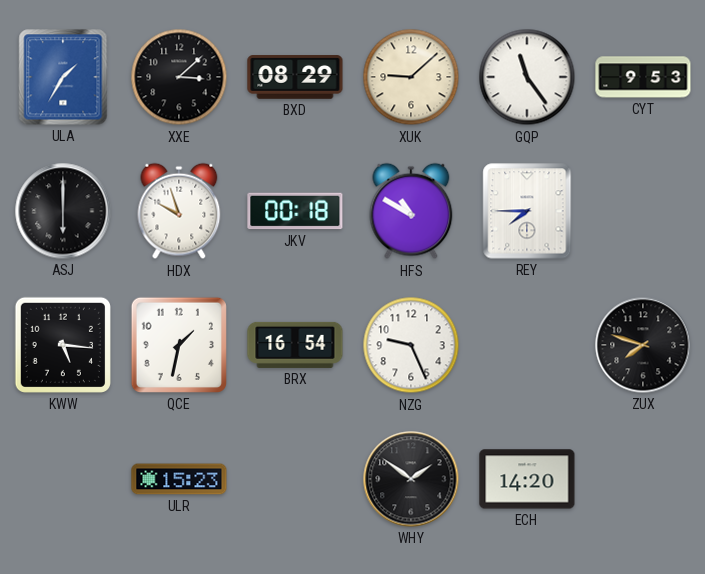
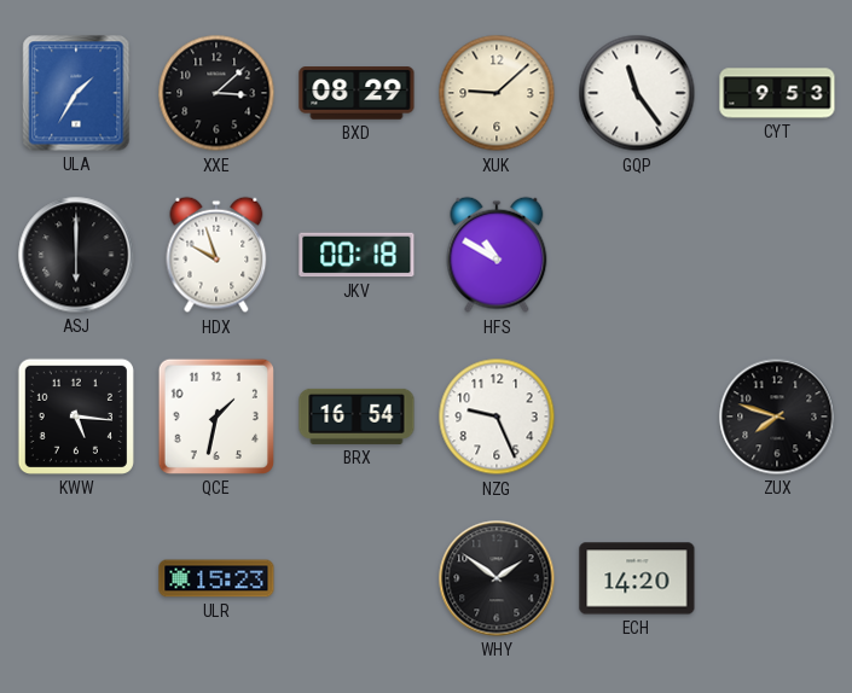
REY: 7:45 -> none
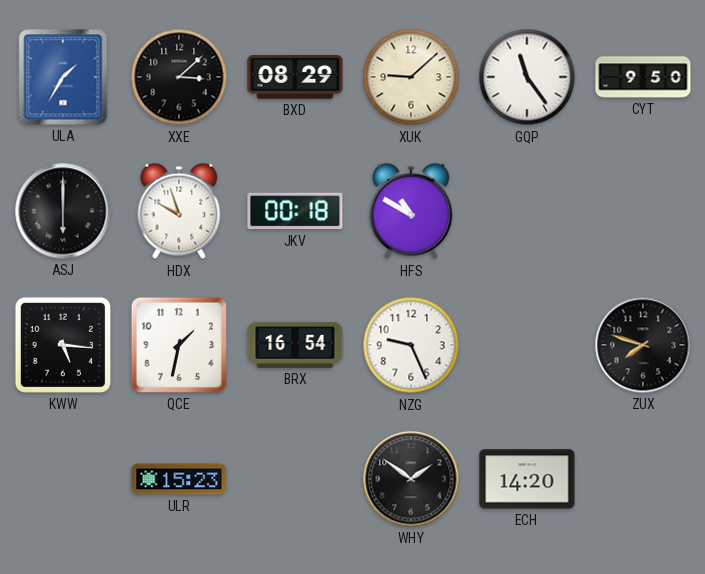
CYT: 9:53 -> 9:50
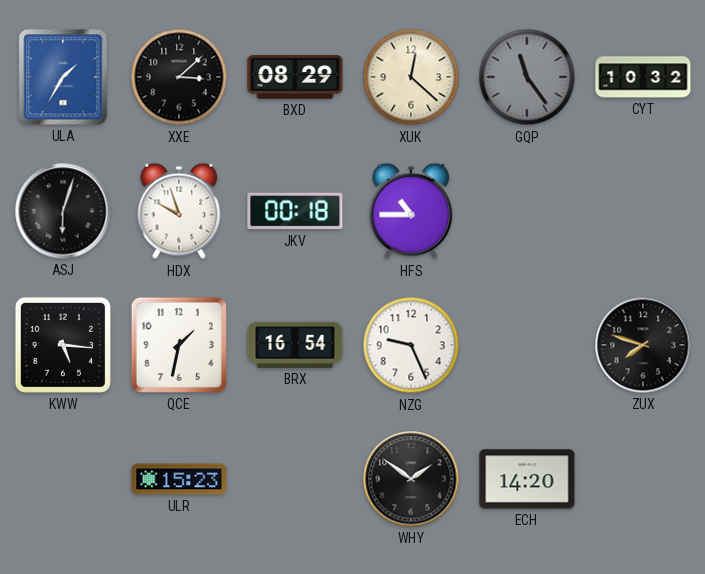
XUK: 9:08 -> 12:22
GQP dial: white -> grey
CYT: 9:50 -> 10:32
ASJ: 6:00 -> 6:03
HFS: 10:50 -> 10:45
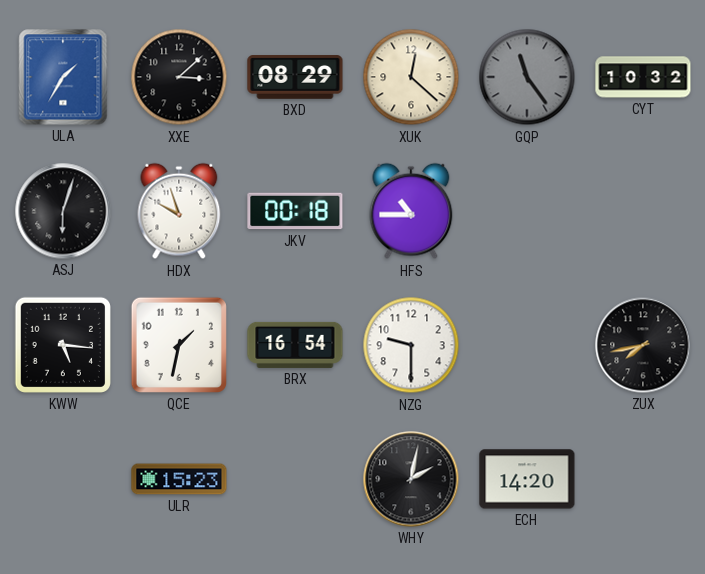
NZG: 9:26 -> 9:30
ZUX: 7:48 -> 7:43
WHY: 1:51 -> 2:02
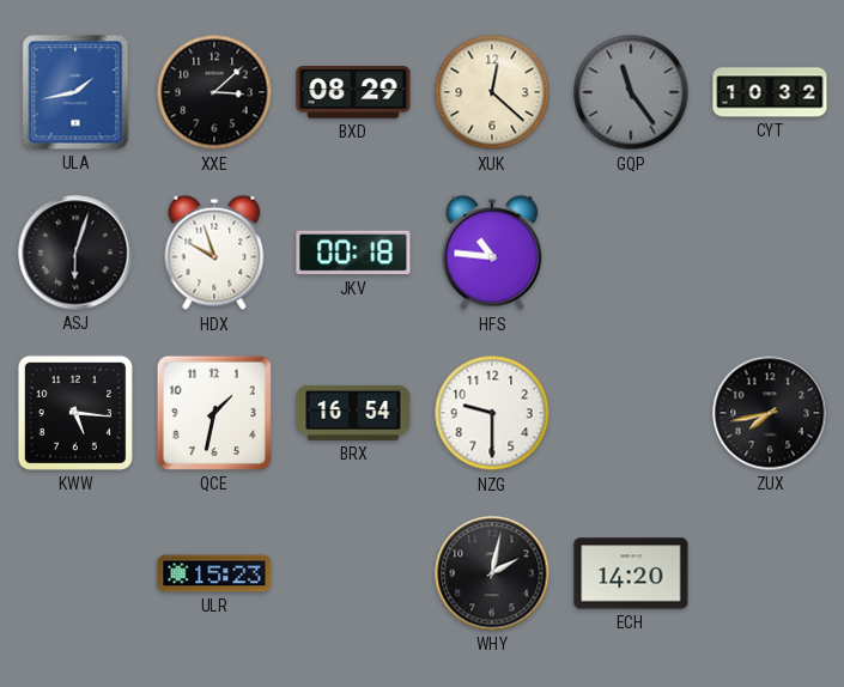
ULA: 1:35 -> 1:43
HFS: 10:45 -> 10:46
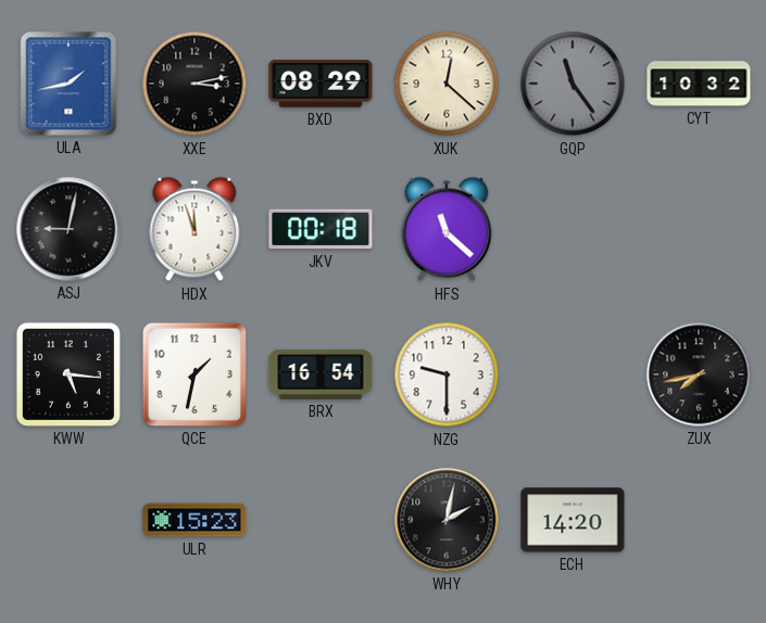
XXE: 3:08 -> 3:13
ASJ: 6:03 -> 9:02
HDX: 9:57 -> 11:57
HFS: 10:46 -> 11:22
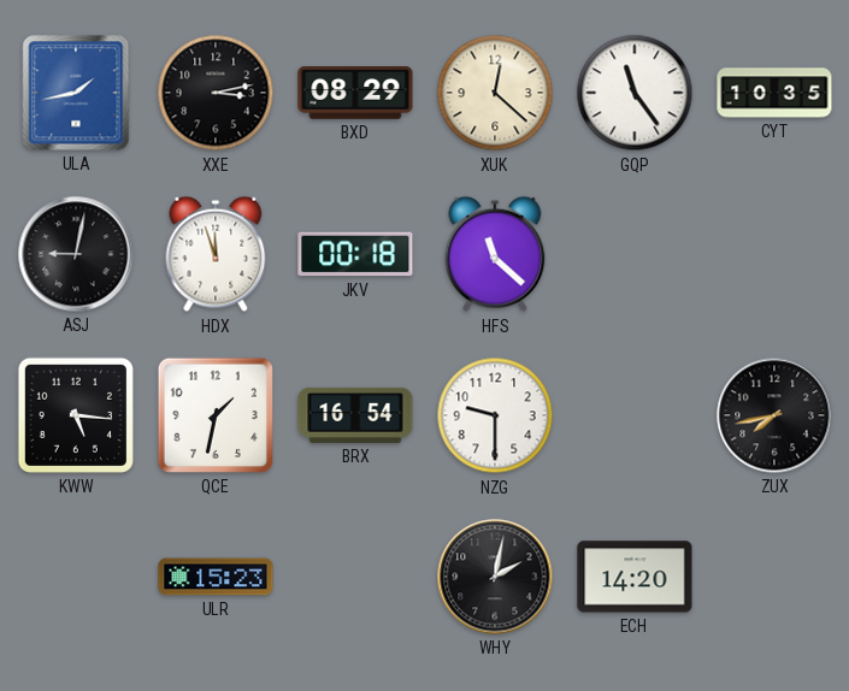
GQP dial: grey -> white
CYT: 10:32 -> 10:35
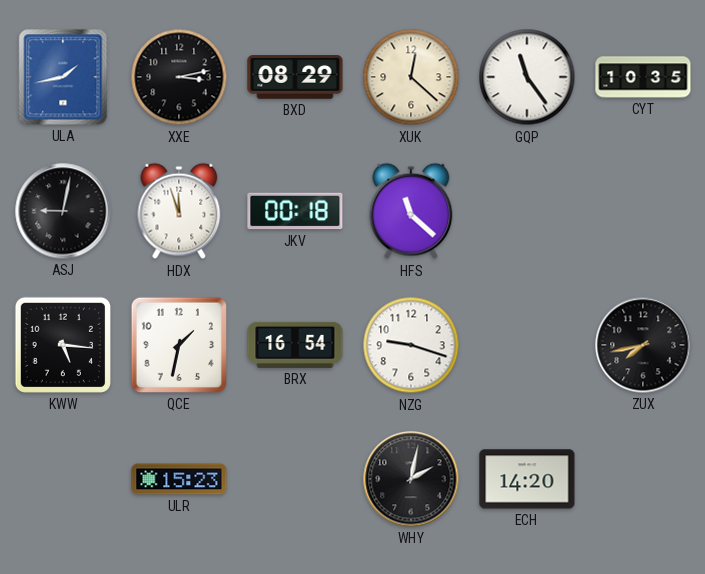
NZG: 9:30 -> 9:18
